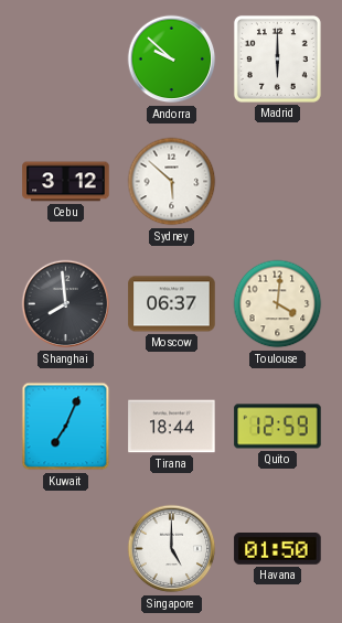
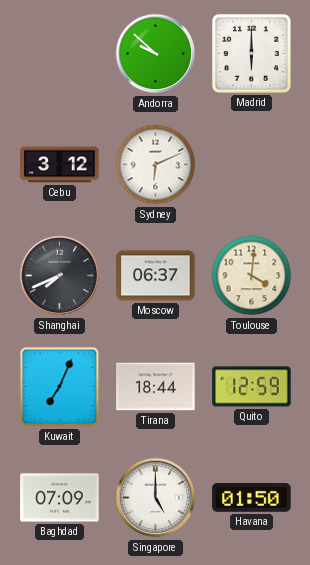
Sydney: 5:52 -> 6:11
Shanghai: 7:59 -> 7:41
Baghdad: none -> 07:09
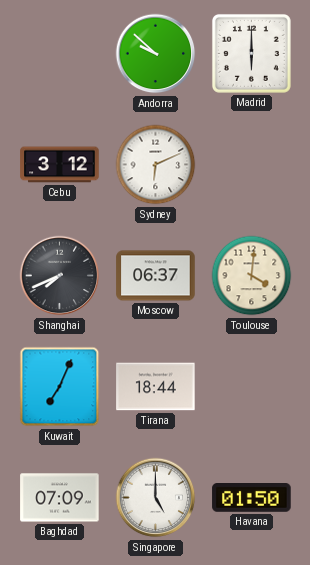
Quito: 12:59 -> none
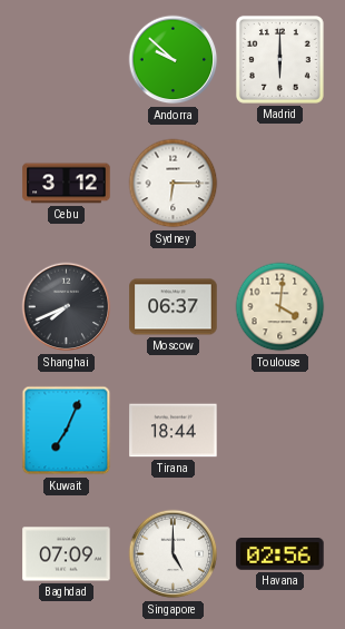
Sydney: 6:11 -> 6:15
Havana: 01:50 -> 02:56
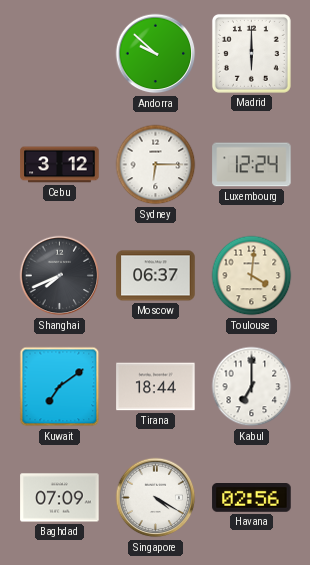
Luxembourg: none -> 12:24
Kuwait: 7:04 -> 7:09
Kabul: none -> 7:00
Singapore: 5:00 -> 4:20
